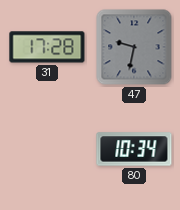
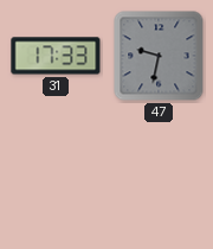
31: 17:28 -> 17:33
80: 10:34 -> none
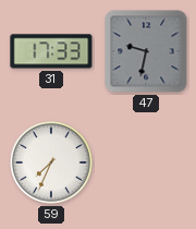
59: none -> 7:34
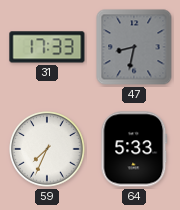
47: 9:32 -> 8:32
64: none -> 5:33
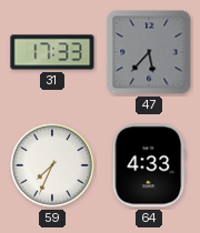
47: 8:32 -> 5:37
64: 5:33 -> 4:33
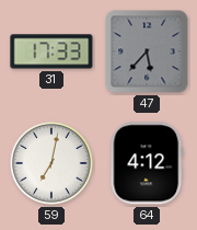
59: 7:34 -> 7:02
64: 4:33 -> 4:12
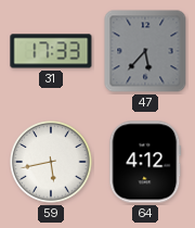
59: 7:02 -> 5:43
